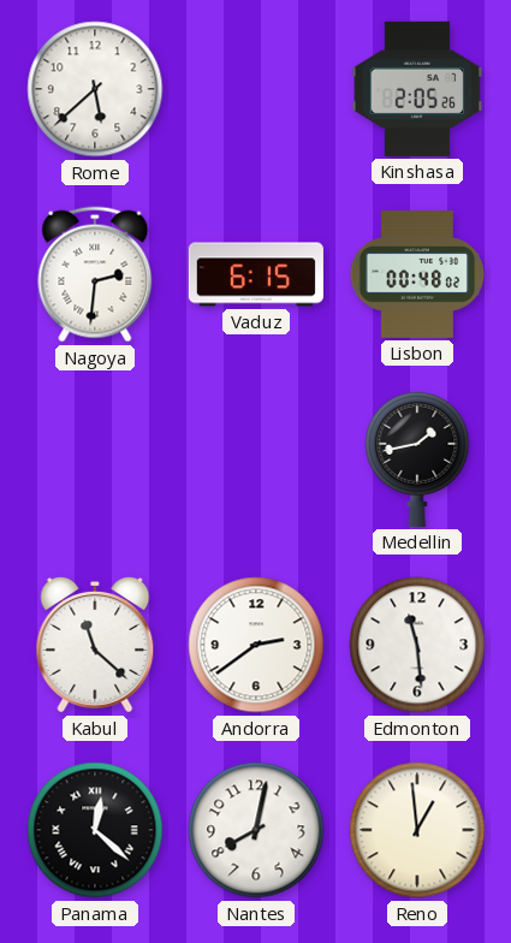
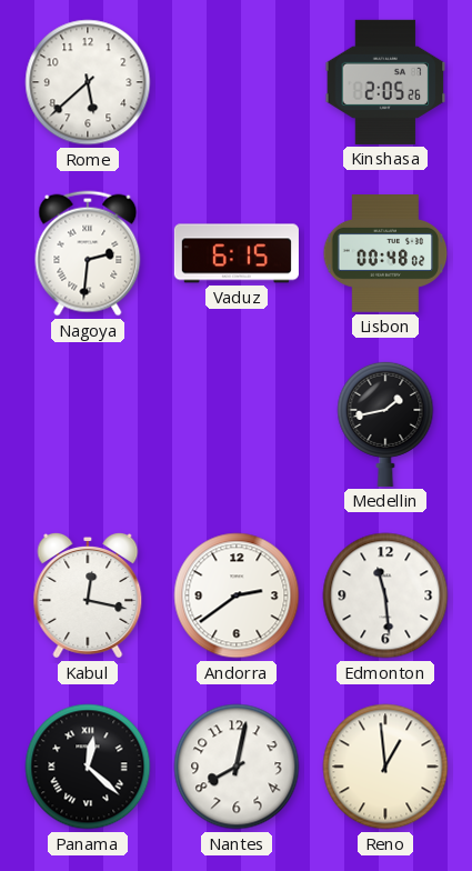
Kabul: 11:22 -> 12:17
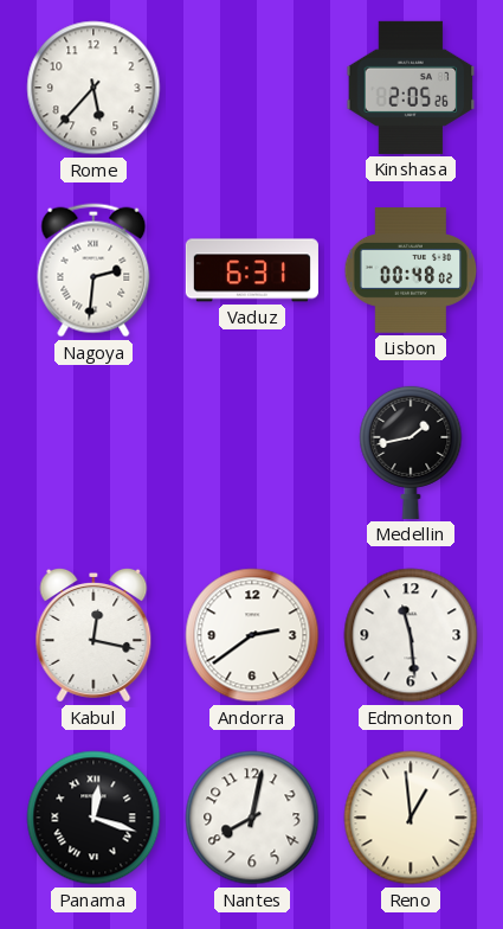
Rome: 5:38 -> 5:37
Vaduz: 6:15 -> 6:31
Panama: 12:22 -> 12:18
